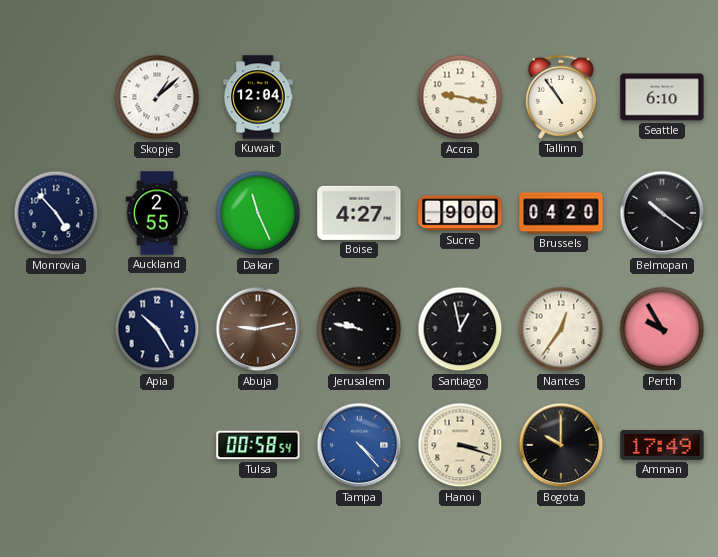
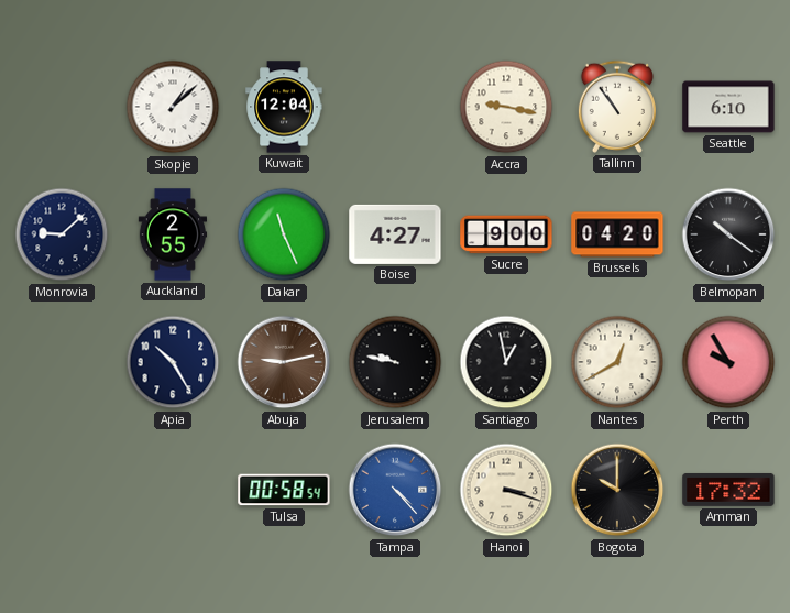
Monrovia: 4:53 -> 9:08
Nantes: 12:36 -> 12:40
Amman: 17:49 -> 17:32
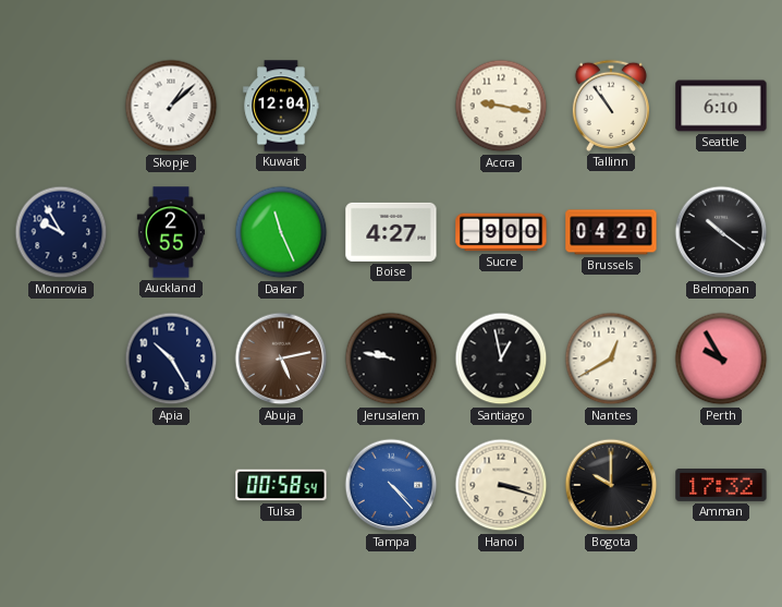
Monrovia: 9:08 -> 9:55
Abuja: 9:13 -> 5:13
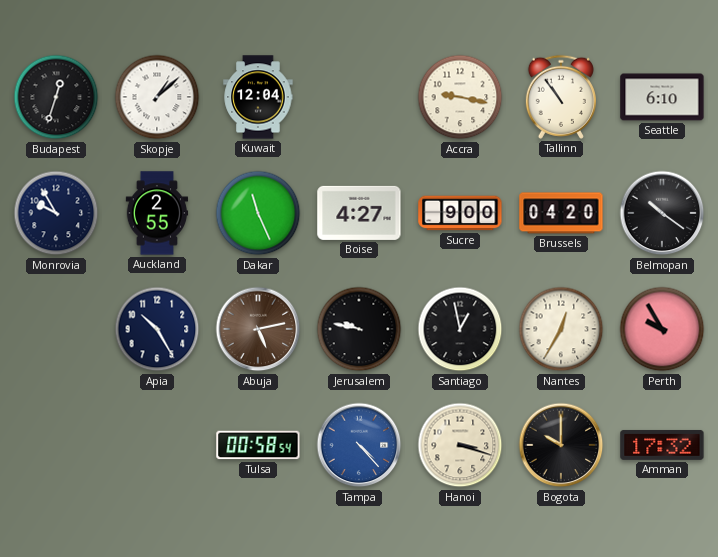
Budapest: none -> 12:33
Nantes: 12:40 -> 12:35
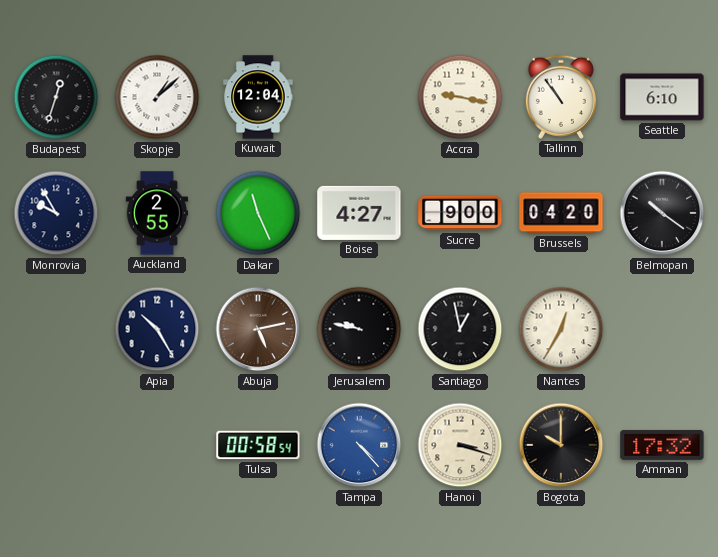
Perth: 9:55 -> none
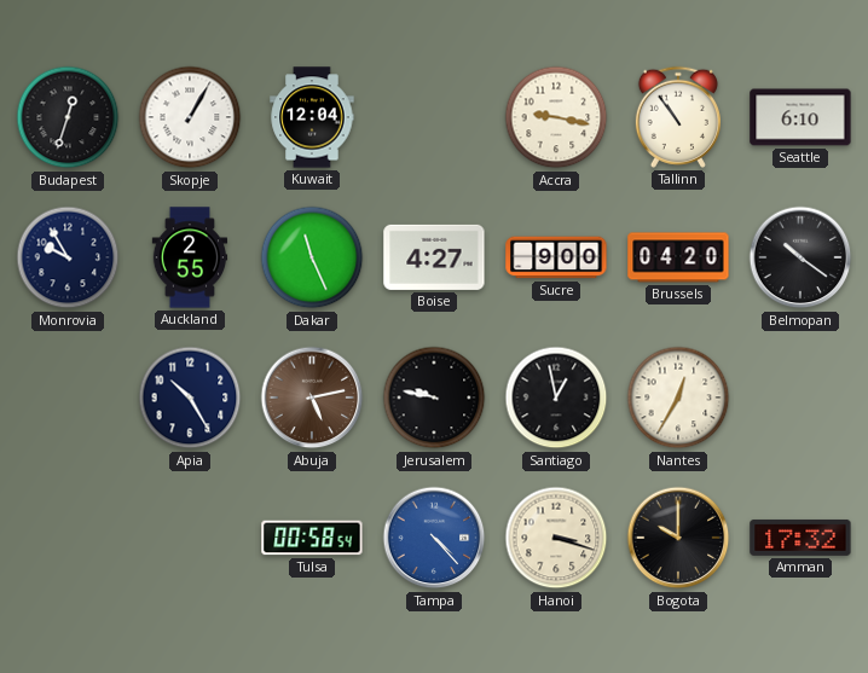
Skopje: 1:08 -> 1:05
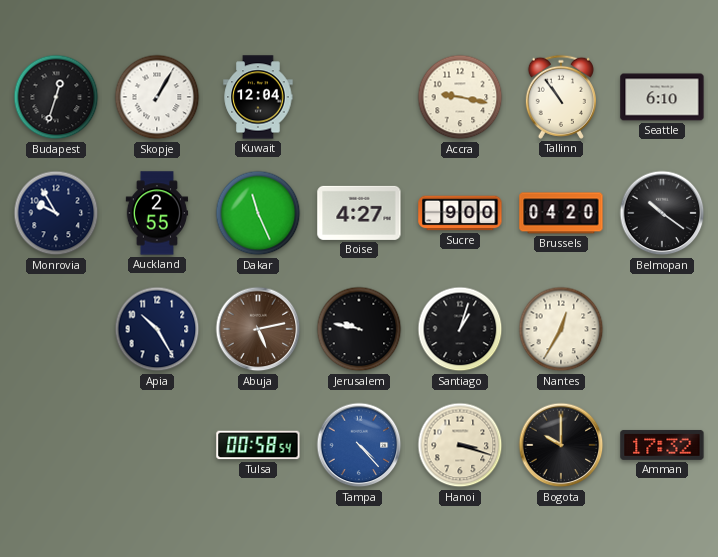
Santiago: 12:58 -> 1:03
